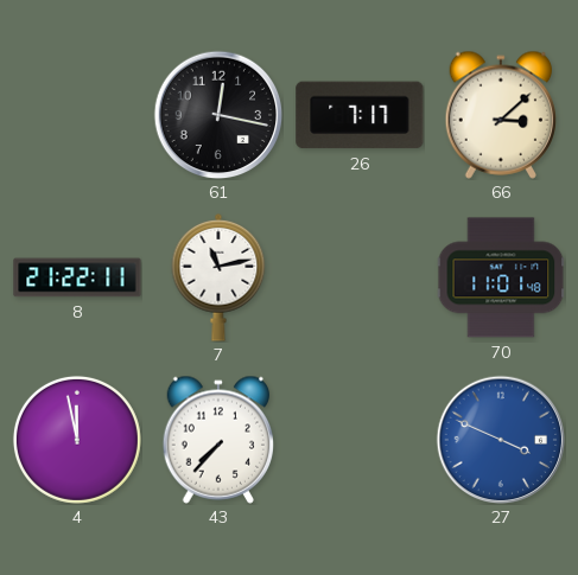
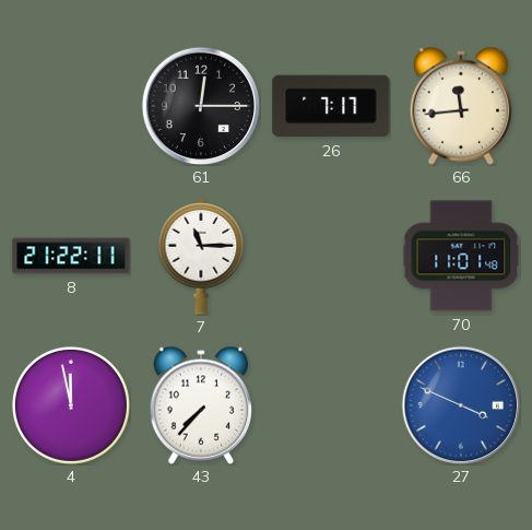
61: 12:17 -> 12:15
66: 3:08 -> 11:44
7: 11:13 -> 11:15
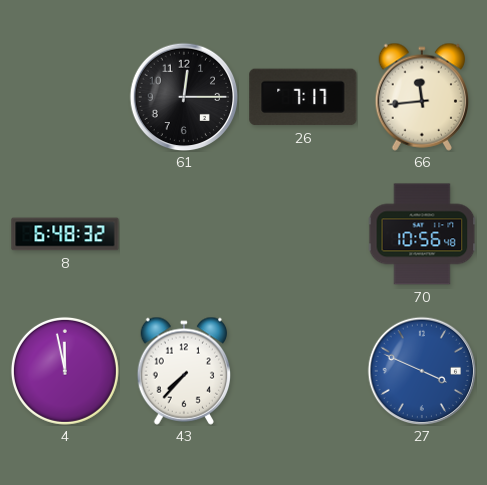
8: 21:22 -> 6:48
7: 11:15 -> none
70: 11:01 -> 10:56
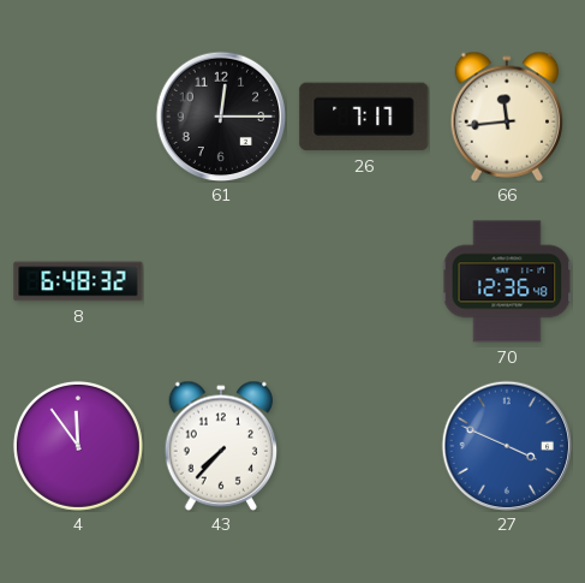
70: 10:56 -> 12:36
4: 11:58 -> 11:54
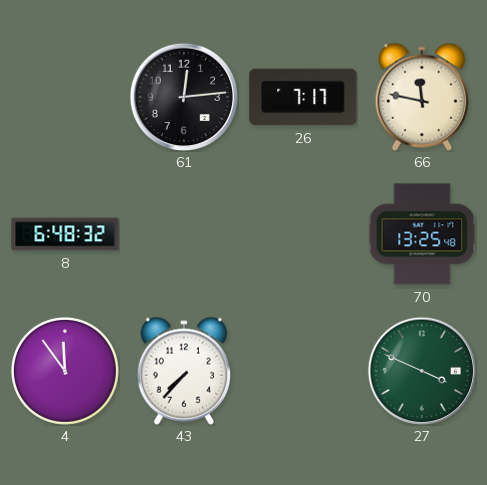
61: 12:15 -> 12:14
66: 11:44 -> 11:47
70: 12:36 -> 13:25
27 dial: blue -> green
